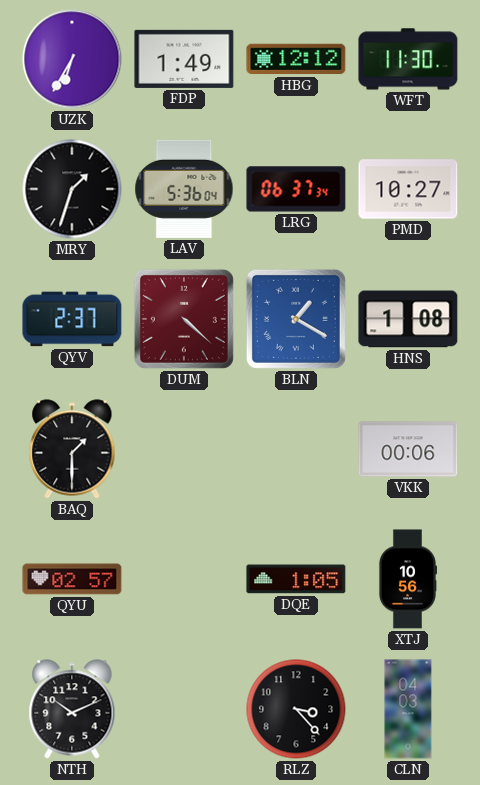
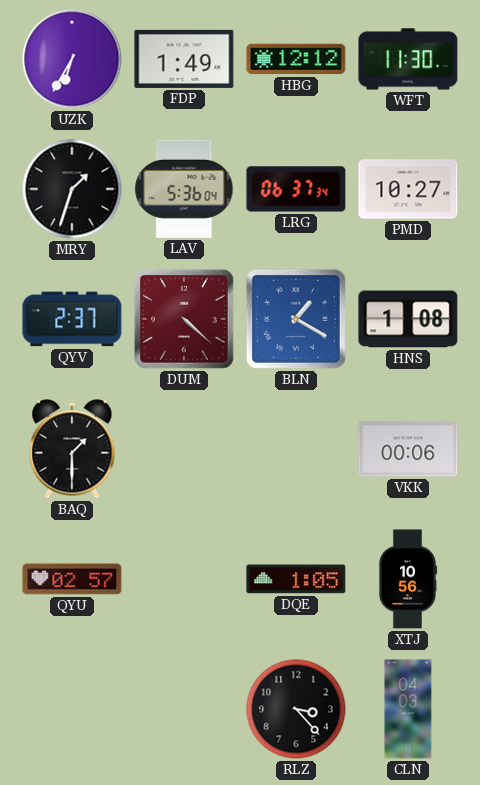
NTH: 10:11 -> none
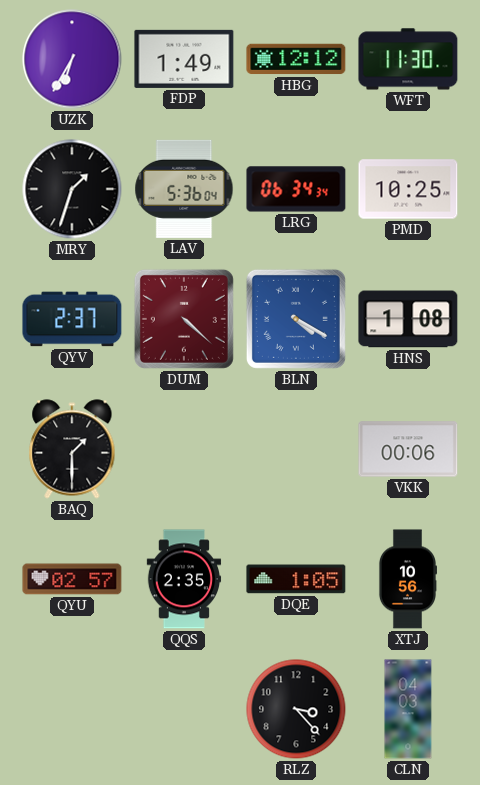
LRG: 06:37 -> 06:34
PMD: 10:27 -> 10:25
BLN: 1:20 -> 4:20
QQS: none -> 2:35
